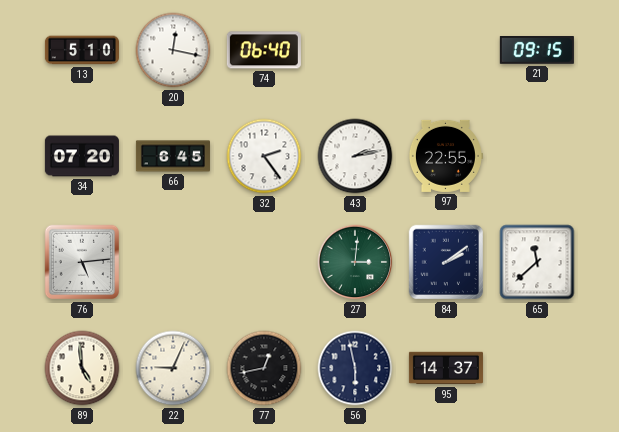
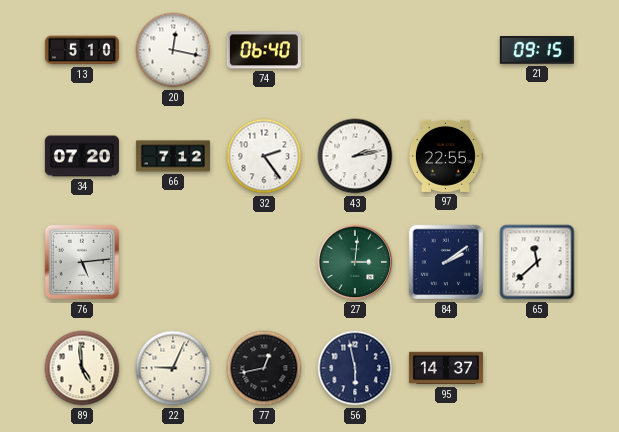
66: 6:45 -> 7:12
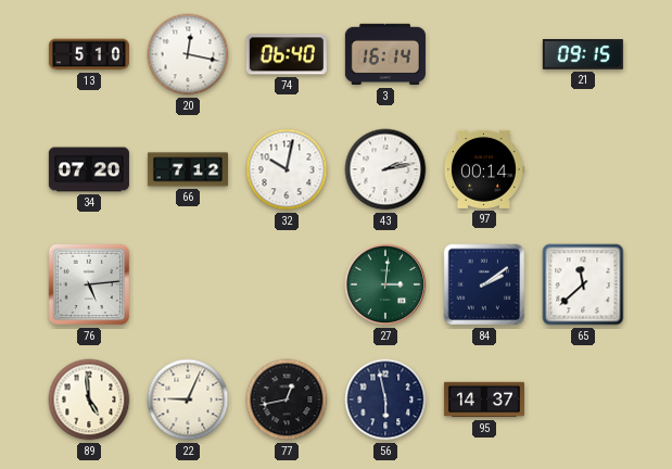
3: none -> 16:14
32: 2:24 -> 10:02
97: 22:55 -> 00:14
